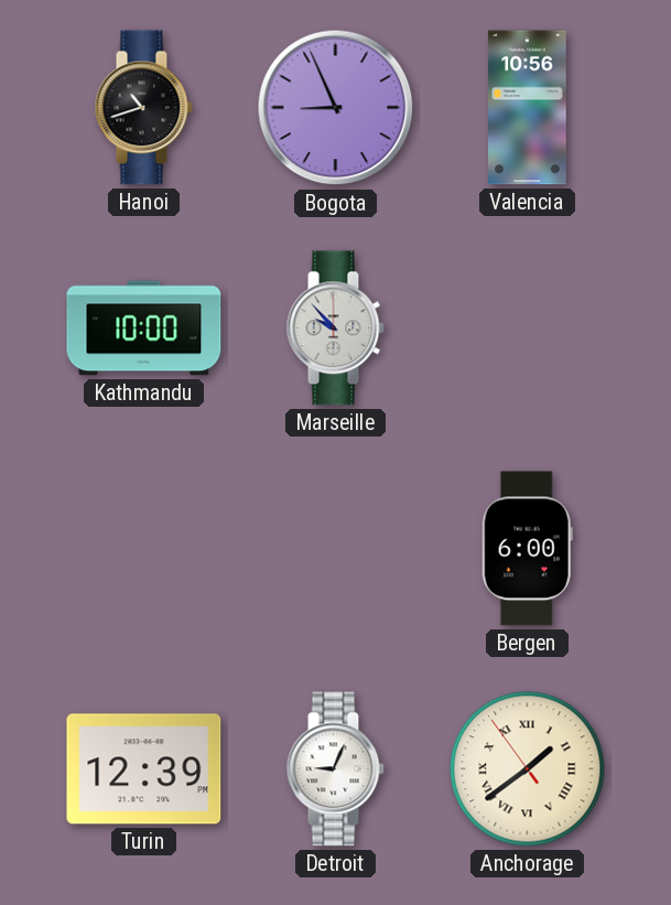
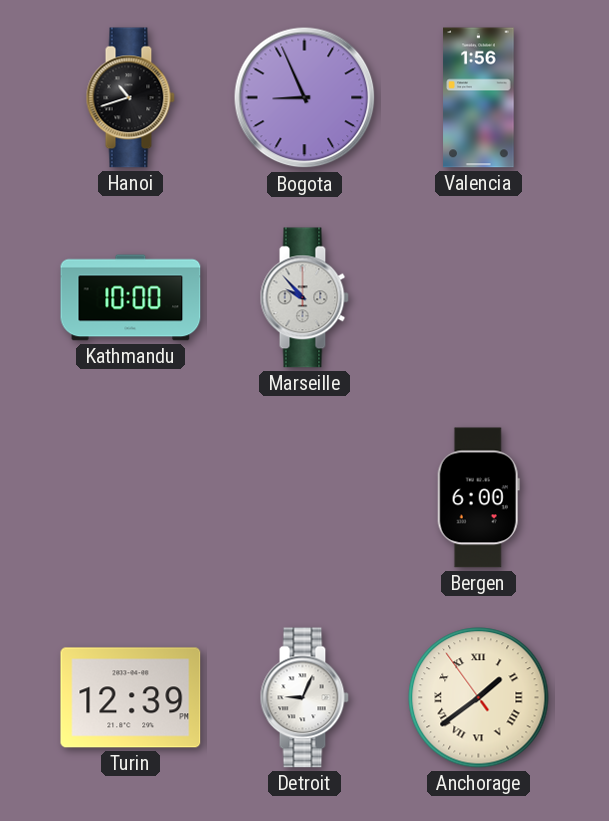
Valencia: 10:56 -> 1:56
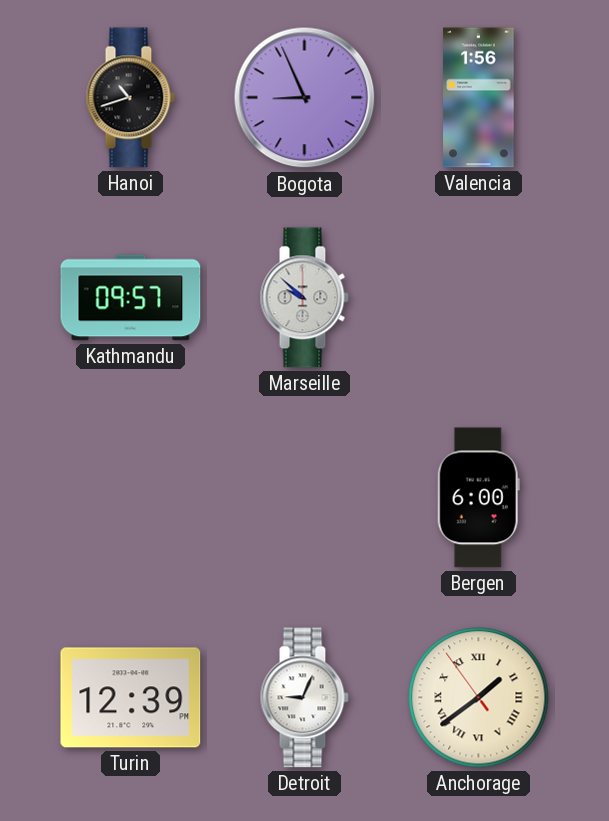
Kathmandu: 10:00 -> 09:57
Marseille: 9:53 -> 9:52
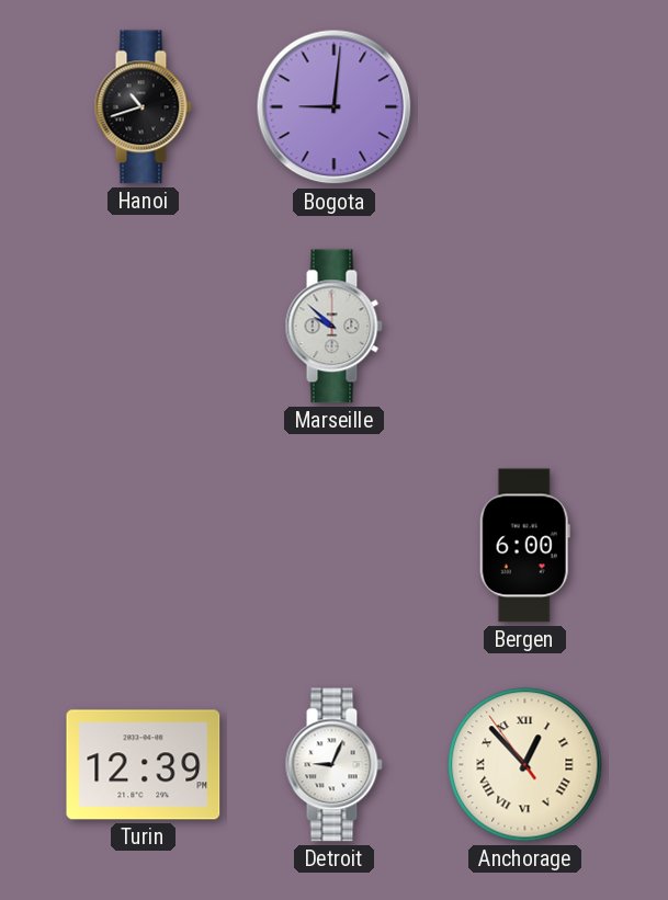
Bogota: 8:56 -> 9:01
Valencia: 1:56 -> none
Kathmandu: 09:57 -> none
Anchorage: 1:38 -> 12:52
